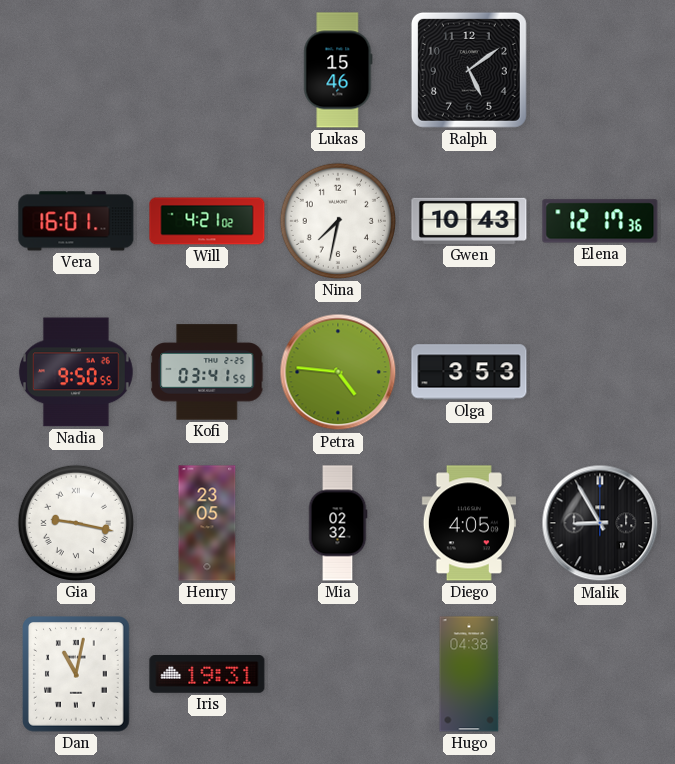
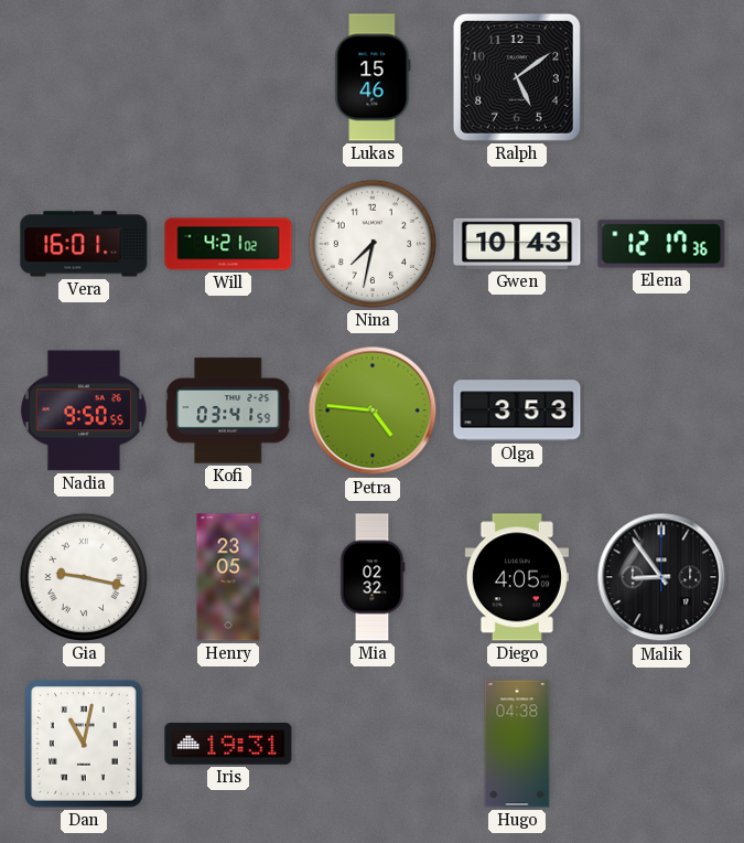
Malik: 8:55 -> 8:54
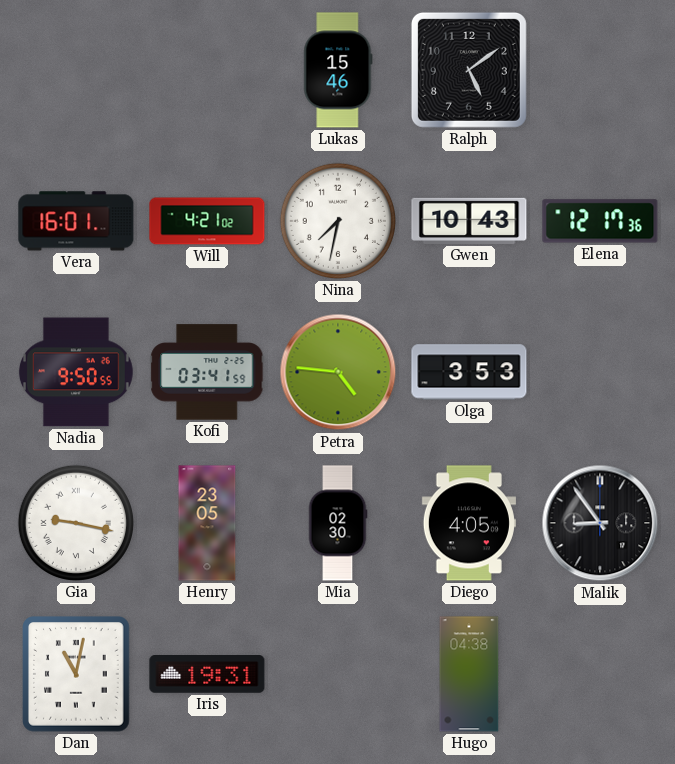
Mia: 02:32 -> 02:30
